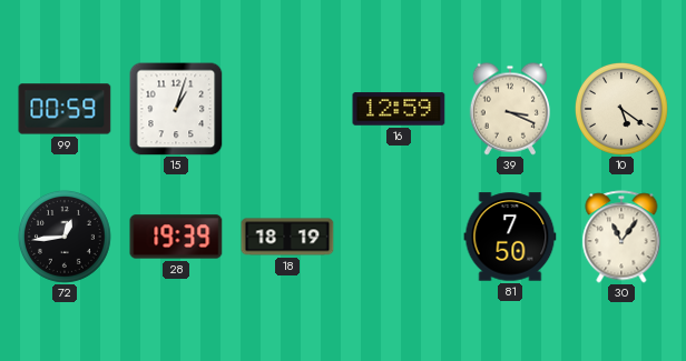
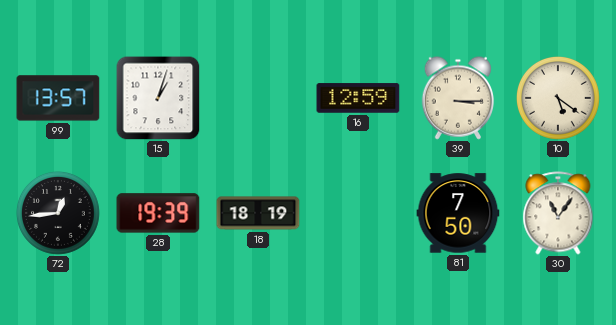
99: 00:59 -> 13:57
39: 3:19 -> 3:15
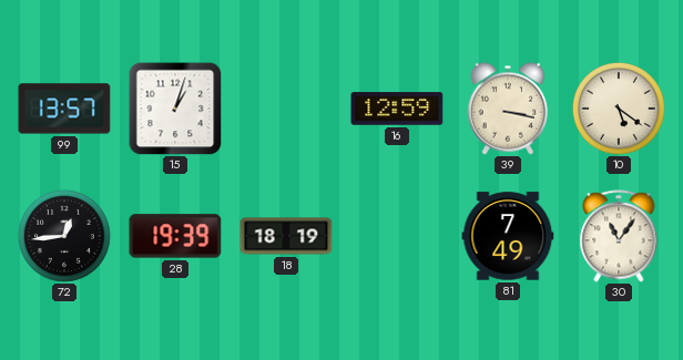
39: 3:15 -> 3:17
81: 7:50 -> 7:49
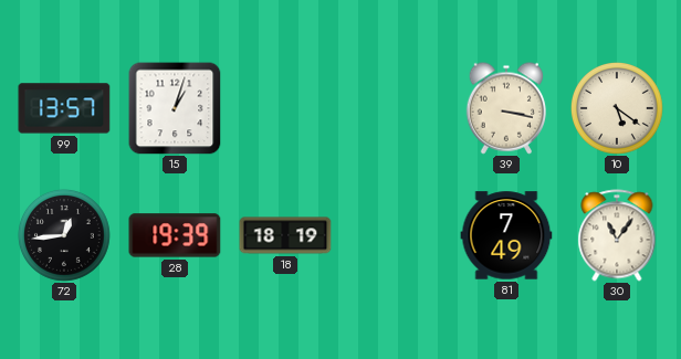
16: 12:59 -> none
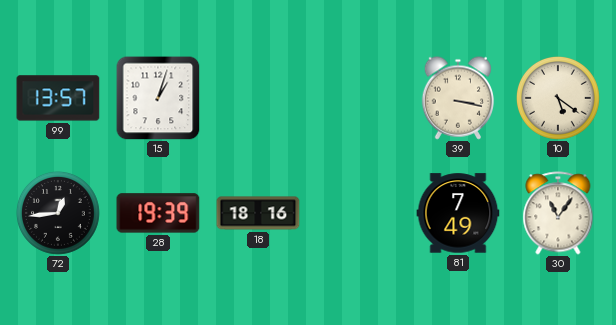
18: 18:19 -> 18:16
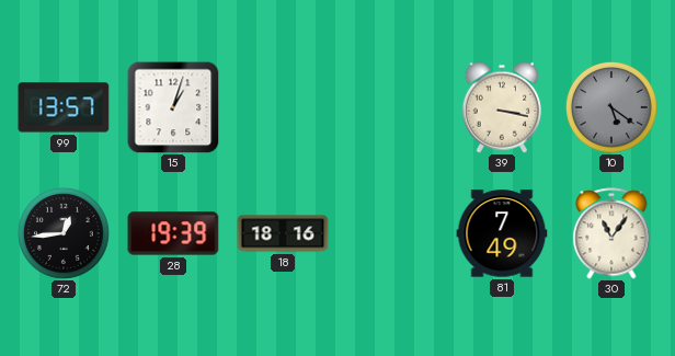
10 dial: cream -> grey
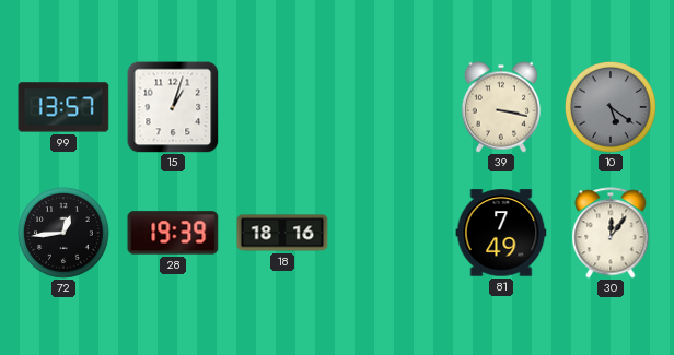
30: 11:06 -> 12:06
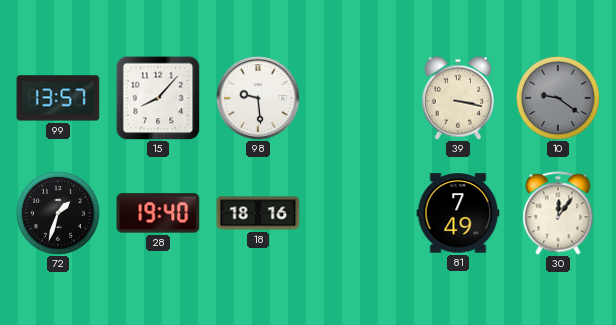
15: 1:03 -> 8:07
98: none -> 9:29
10: 5:21 -> 9:21
72: 12:44 -> 1:33
28: 19:39 -> 19:40
